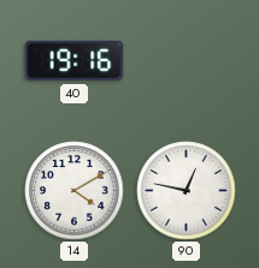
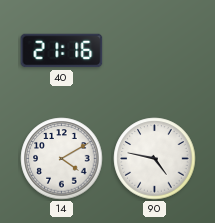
40: 19:16 -> 21:16
90: 12:47 -> 4:47
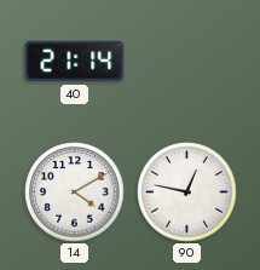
40: 21:16 -> 21:14
90: 4:47 -> 12:47
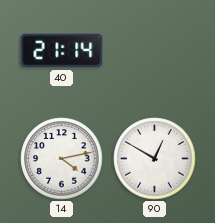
14: 4:10 -> 4:13
90: 12:47 -> 12:50
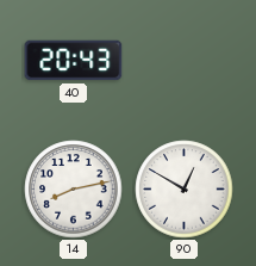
40: 21:14 -> 20:43
14: 4:13 -> 8:13
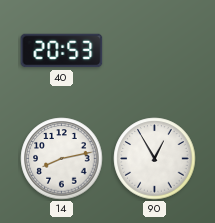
40: 20:43 -> 20:53
90: 12:50 -> 12:55
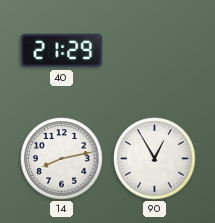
40: 20:53 -> 21:29
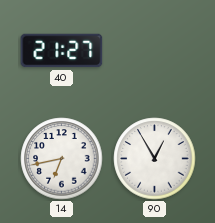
40: 21:29 -> 21:27
14: 8:13 -> 6:43
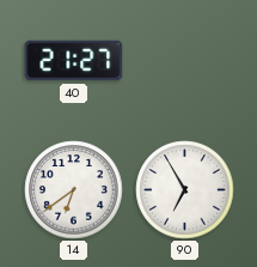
14: 6:43 -> 6:39
90: 12:55 -> 6:55
